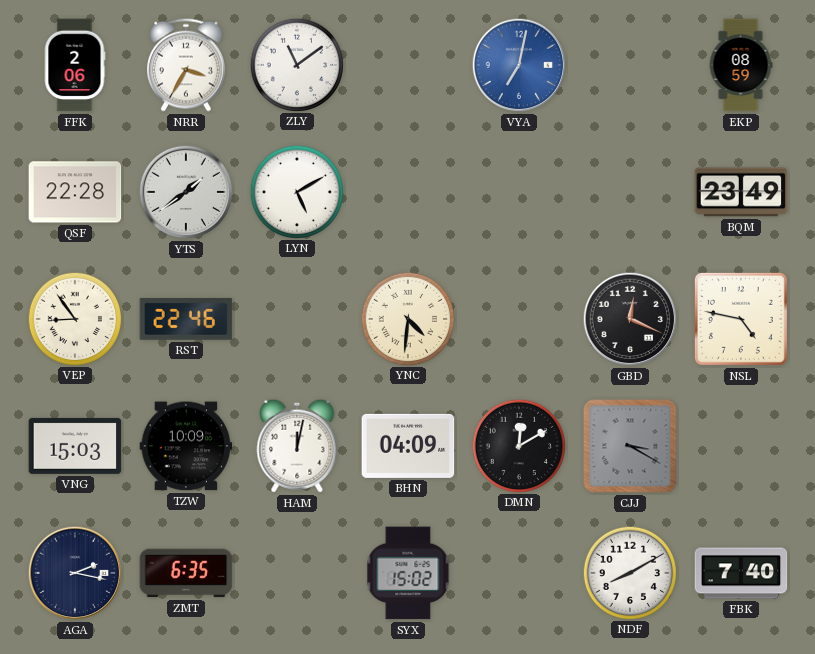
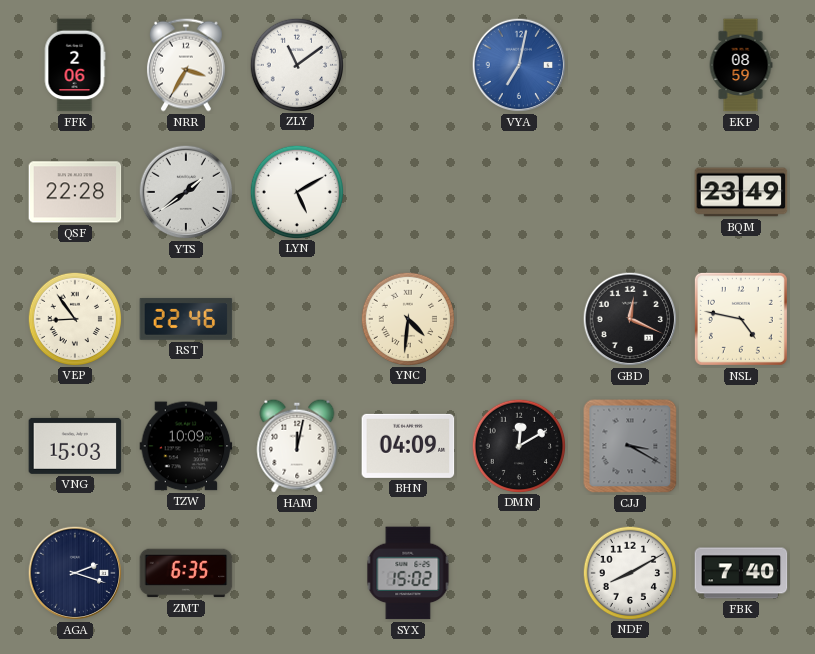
AGA: 2:17 -> 2:18
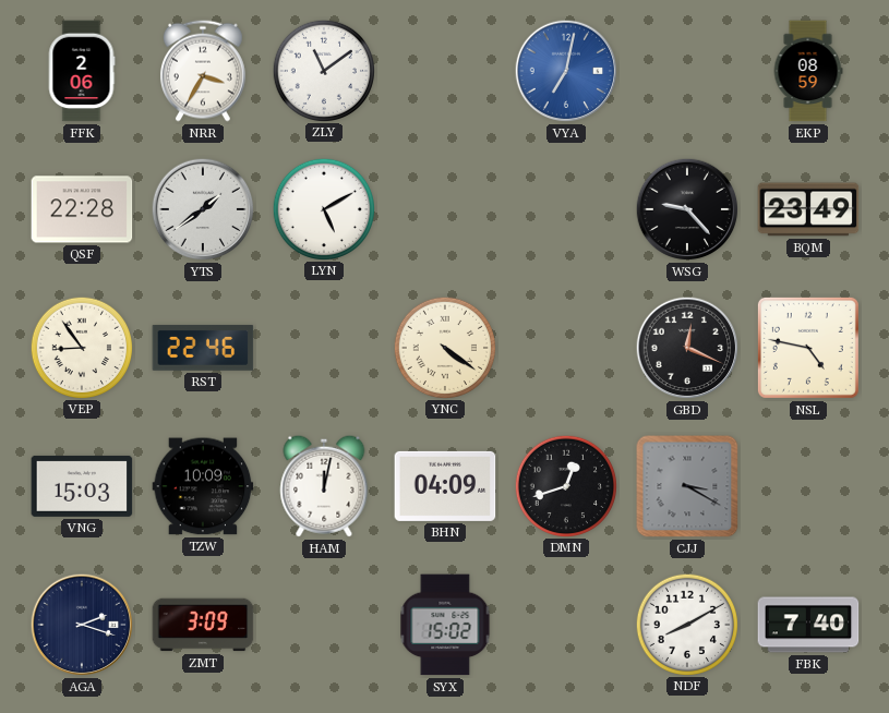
WSG: none -> 9:23
YNC: 4:31 -> 4:21
DMN: 12:10 -> 12:42
ZMT: 6:35 -> 3:09
